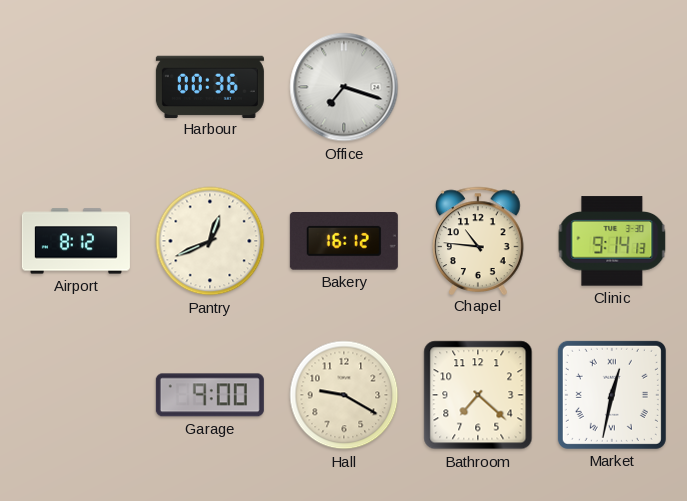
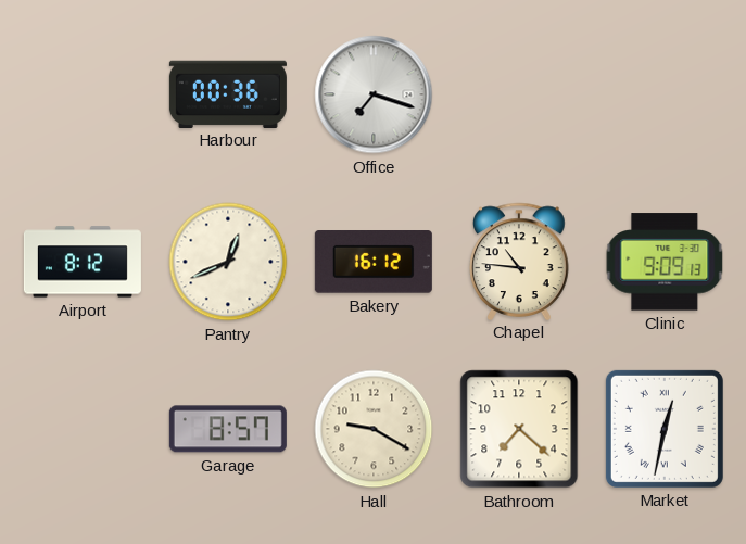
Clinic: 9:14 -> 9:09
Garage: 9:00 -> 8:57
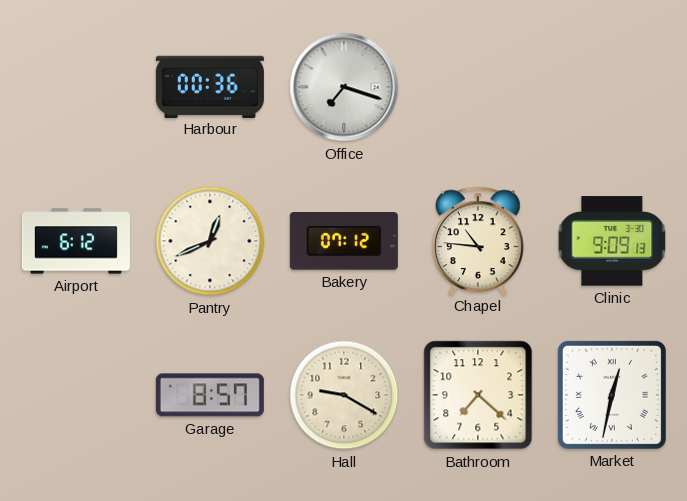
Airport: 8:12 -> 6:12
Bakery: 16:12 -> 07:12
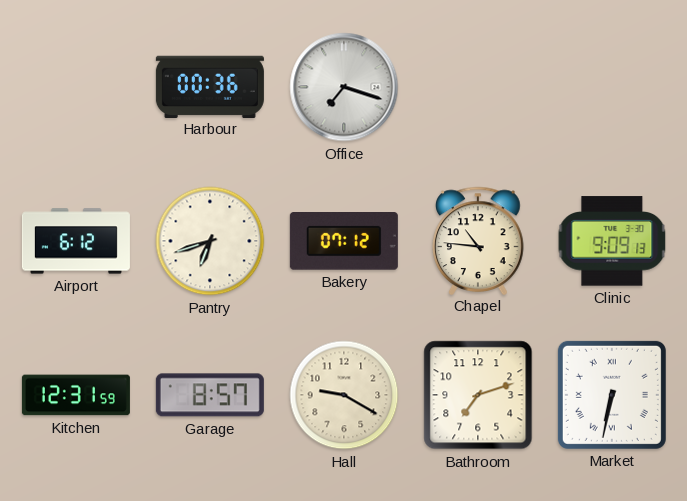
Pantry: 12:41 -> 6:42
Kitchen: none -> 12:31
Bathroom: 7:22 -> 7:12
Market: 12:32 -> 6:32
